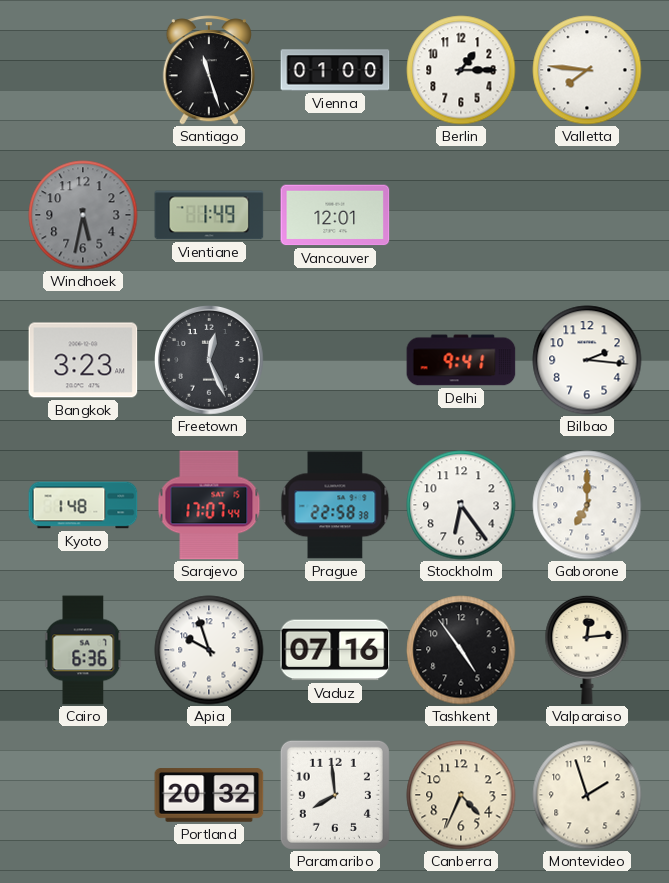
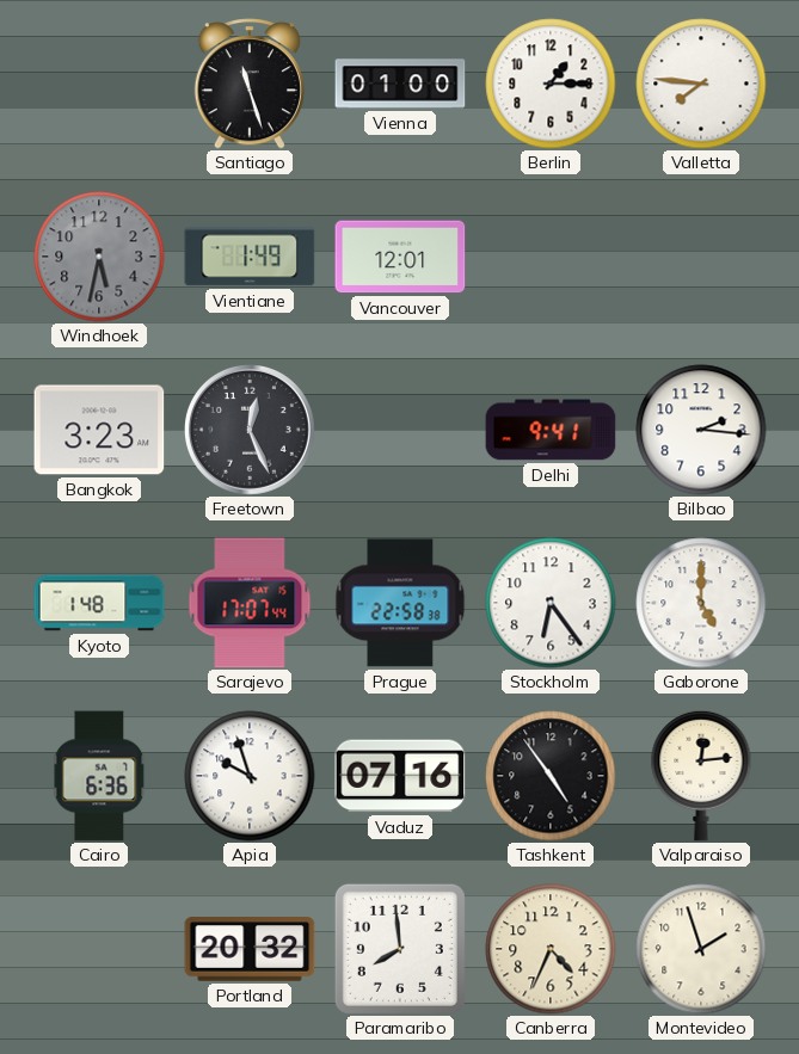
Gaborone: 7:00 -> 5:00
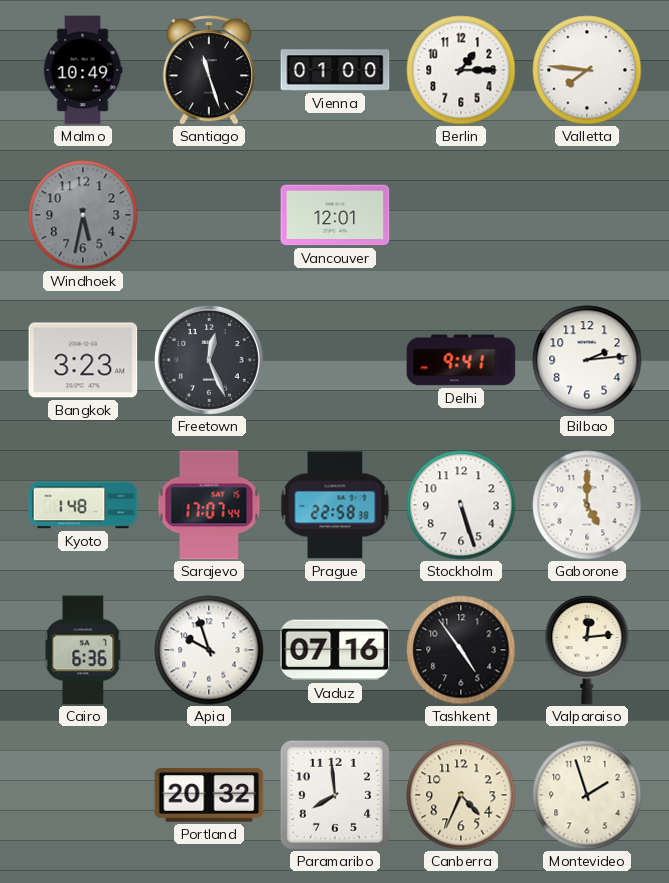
Malmo: none -> 10:49
Vientiane: 1:49 -> none
Bilbao: 2:16 -> 2:14
Stockholm: 6:24 -> 5:27
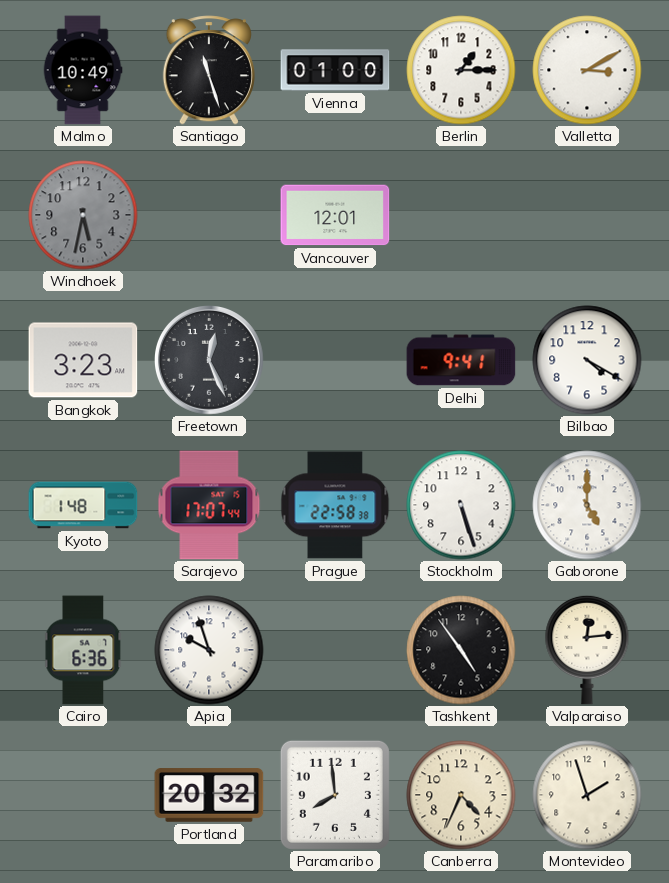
Valletta: 7:46 -> 3:10
Bilbao: 2:14 -> 4:20
Vaduz: 07:16 -> none
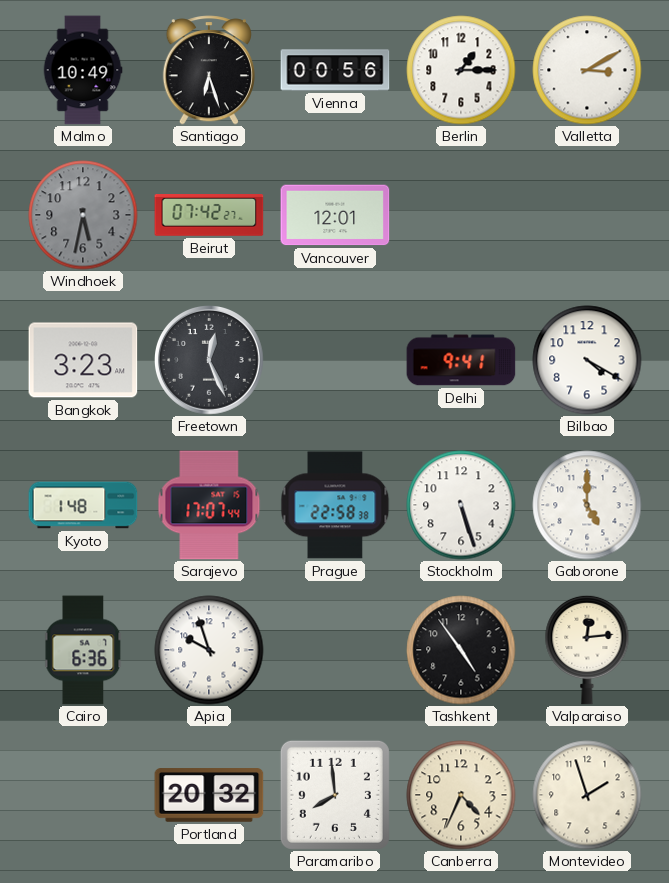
Santiago: 11:27 -> 6:27
Vienna: 01:00 -> 00:56
Beirut: none -> 07:42
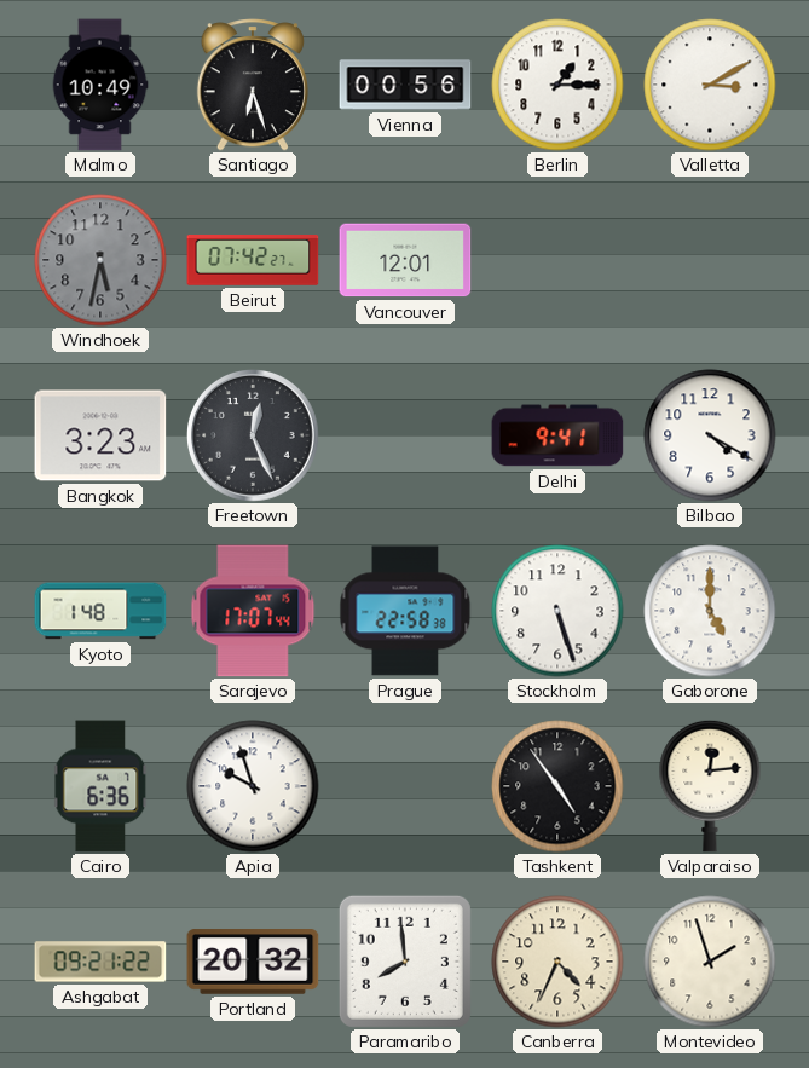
Ashgabat: none -> 09:21
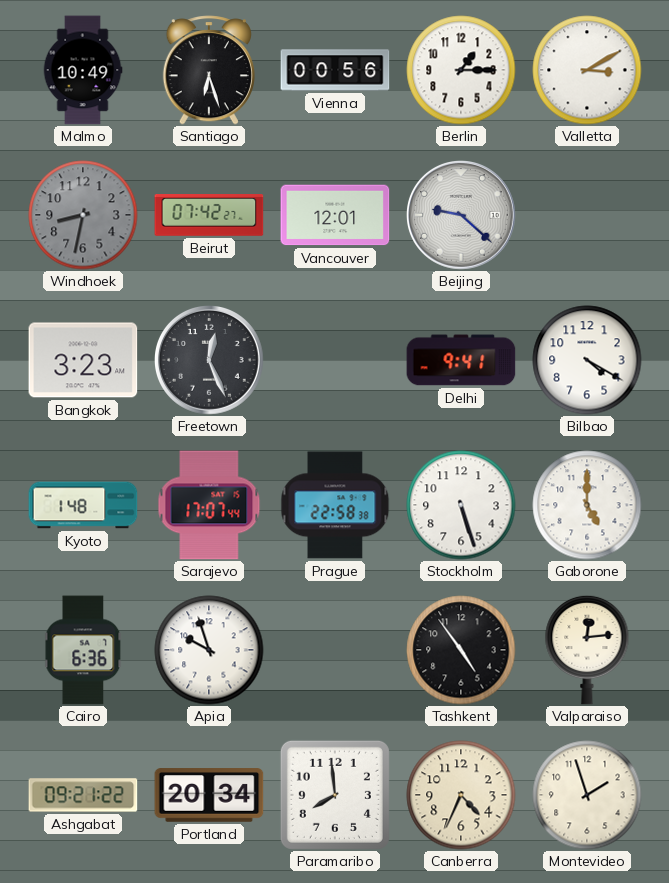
Windhoek: 5:32 -> 8:32
Beijing: none -> 9:22
Portland: 20:32 -> 20:34
